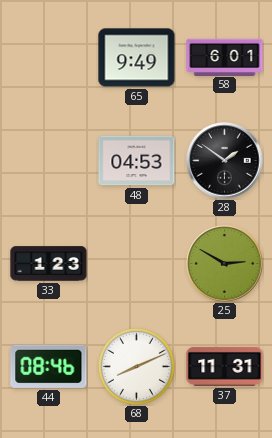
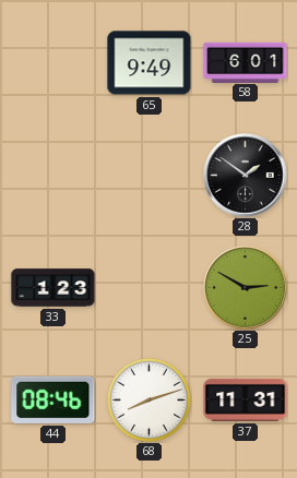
48: 04:53 -> none
68: 8:11 -> 8:12
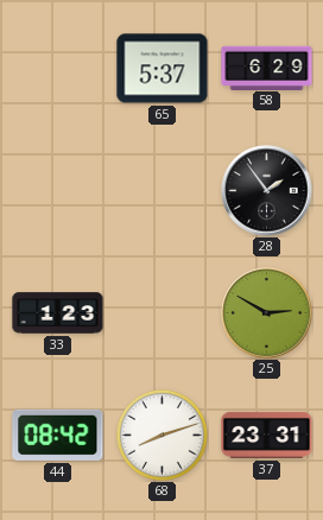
65: 9:49 -> 5:37
58: 6:01 -> 6:29
28: 1:51 -> 1:54
44: 08:46 -> 08:42
37: 11:31 -> 23:31
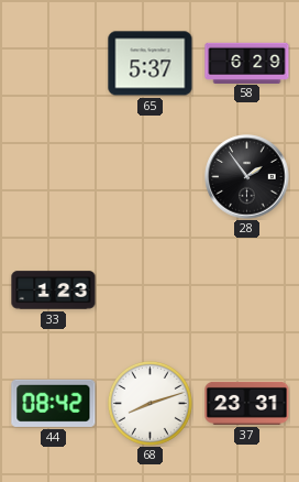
25: 2:50 -> none
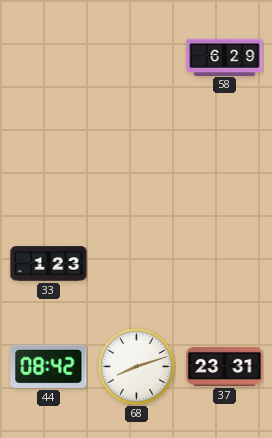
65: 5:37 -> none
28: 1:54 -> none
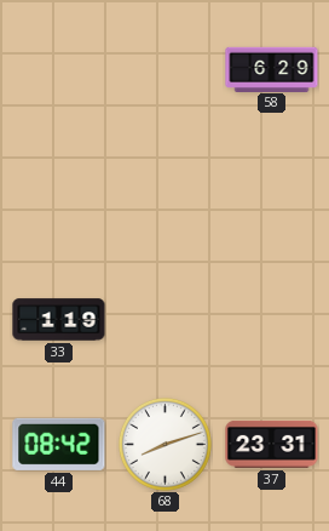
33: 1:23 -> 1:19
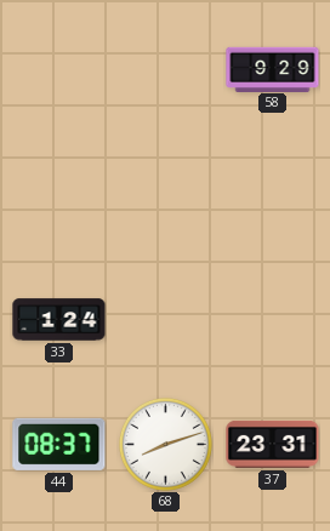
58: 6:29 -> 9:29
33: 1:19 -> 1:24
44: 08:42 -> 08:37
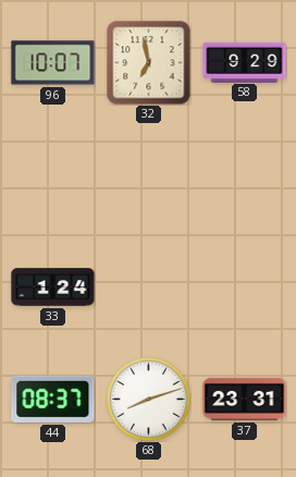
96: none -> 10:07
32: none -> 6:58
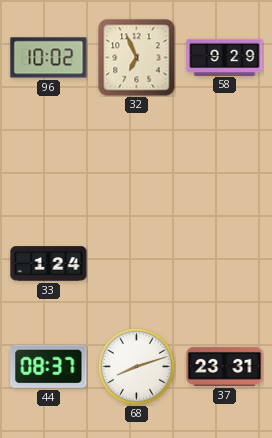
96: 10:07 -> 10:02
32: 6:58 -> 6:56
